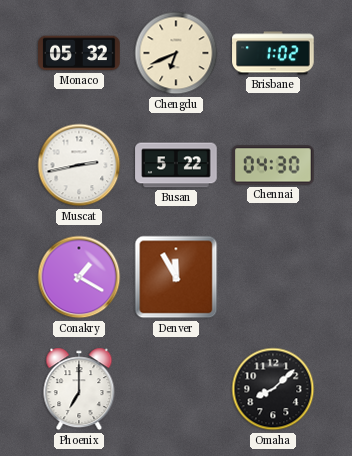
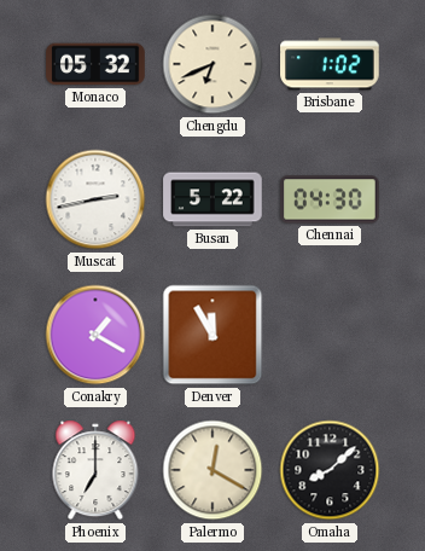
Palermo: none -> 12:20
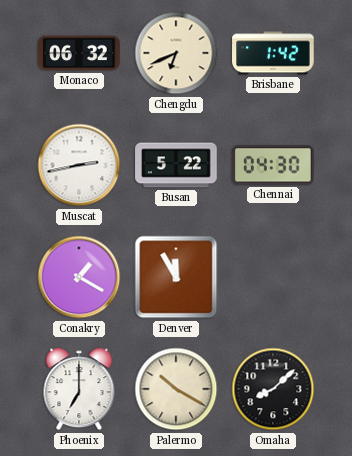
Monaco: 05:32 -> 06:32
Brisbane: 1:02 -> 1:42
Palermo: 12:20 -> 10:20
